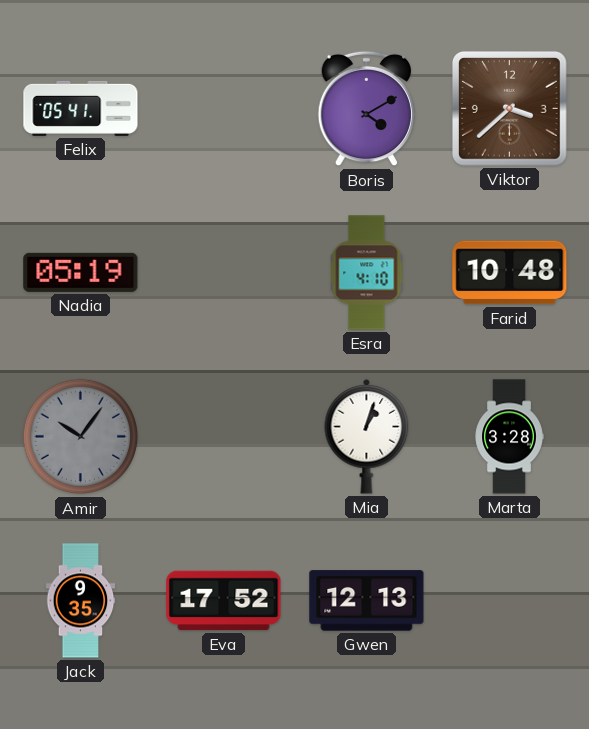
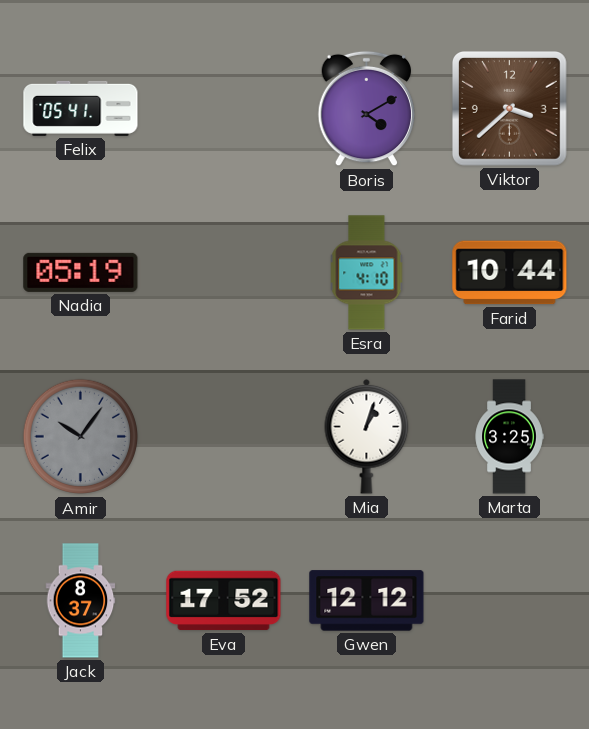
Farid: 10:48 -> 10:44
Marta: 3:28 -> 3:25
Jack: 9:35 -> 8:37
Gwen: 12:13 -> 12:12
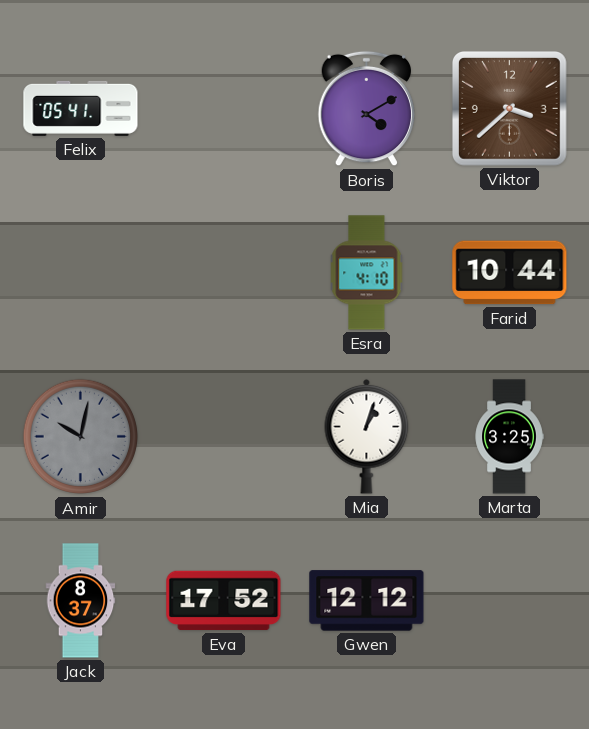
Nadia: 05:19 -> none
Amir: 10:06 -> 10:02
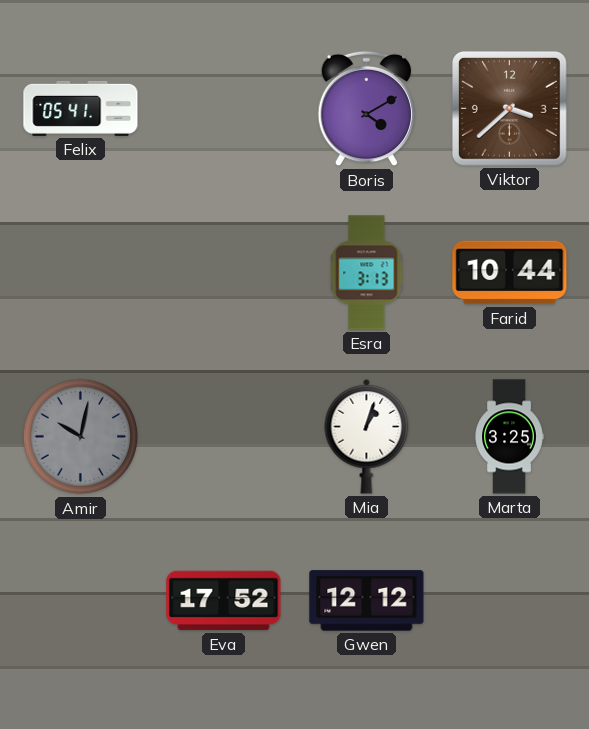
Esra: 4:10 -> 3:13
Jack: 8:37 -> none
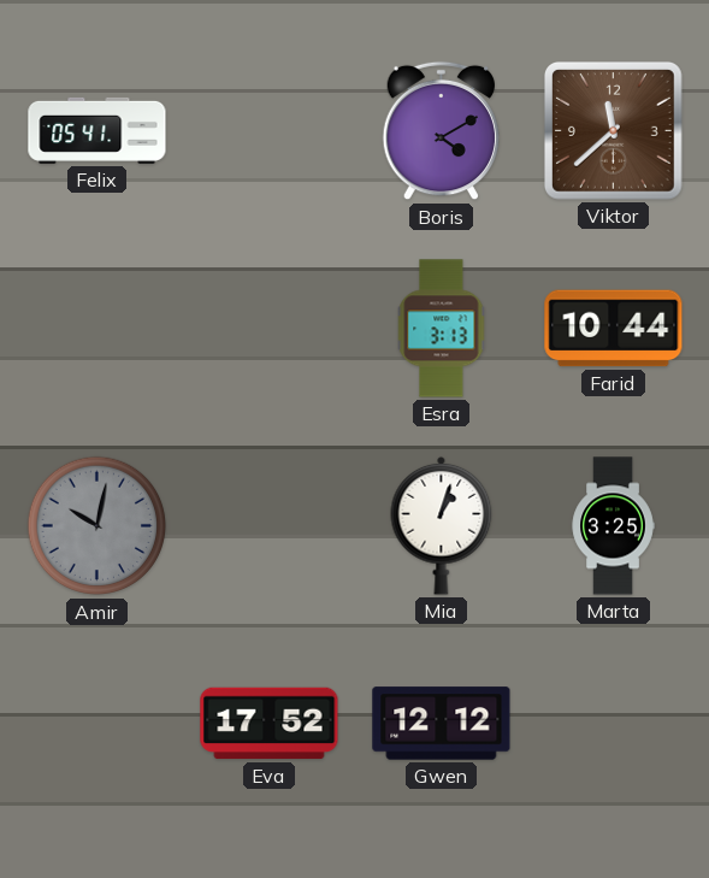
Viktor: 3:38 -> 11:38
